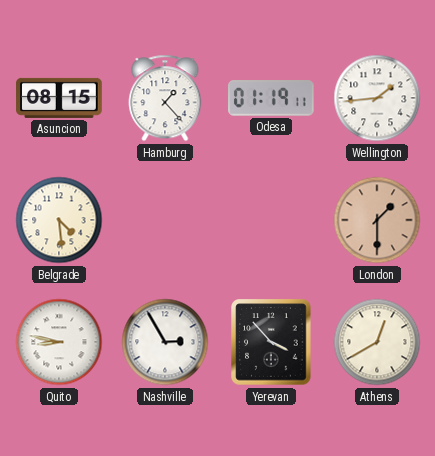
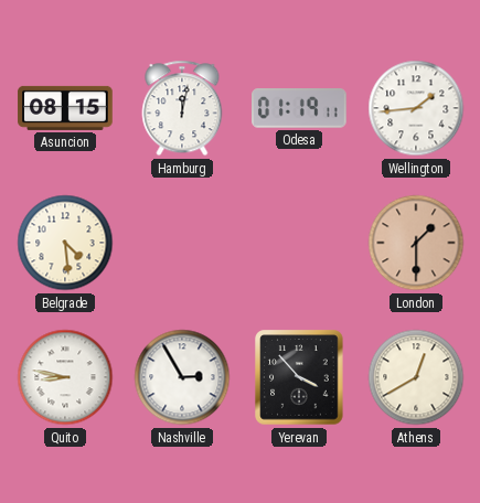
Hamburg: 1:23 -> 12:02
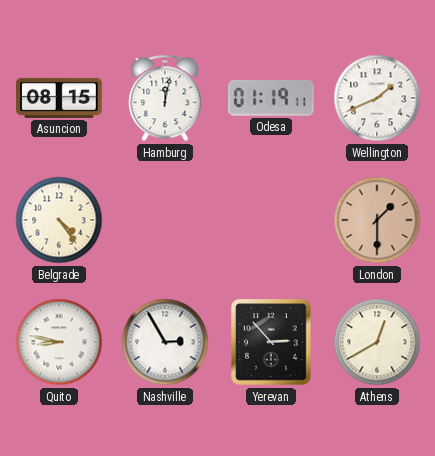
Wellington: 1:44 -> 1:41
Belgrade: 4:29 -> 4:24
Yerevan: 3:53 -> 2:53
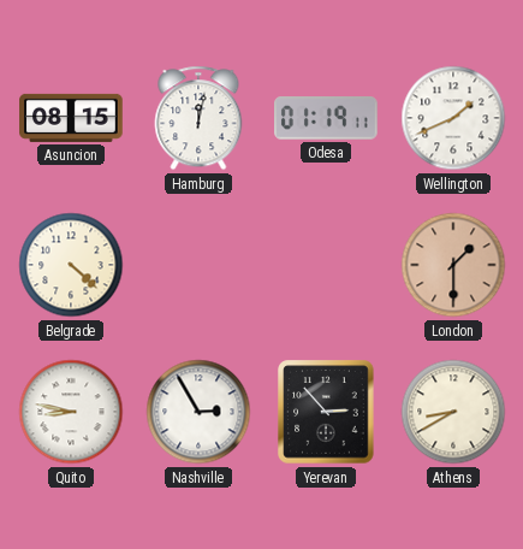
Belgrade: 4:24 -> 4:22
Athens: 12:40 -> 8:40
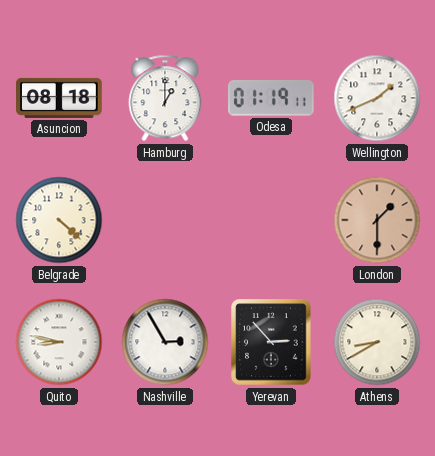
Asuncion: 08:15 -> 08:18
Hamburg: 12:02 -> 1:00
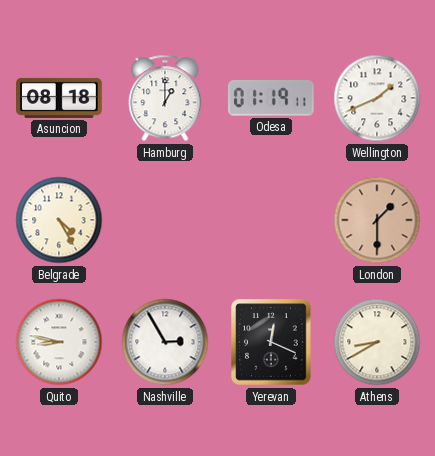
Belgrade: 4:22 -> 4:25
Yerevan: 2:53 -> 12:19
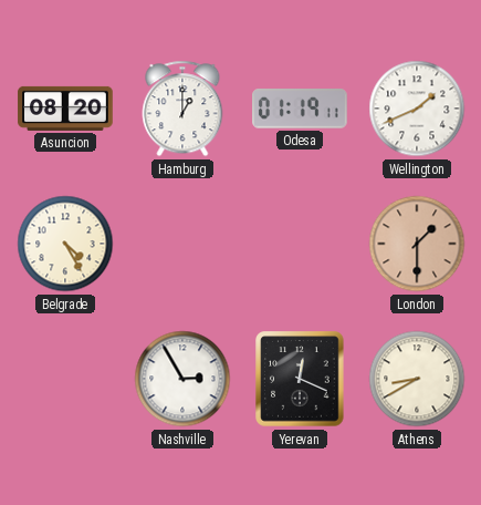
Asuncion: 08:18 -> 08:20
Quito: 8:47 -> none
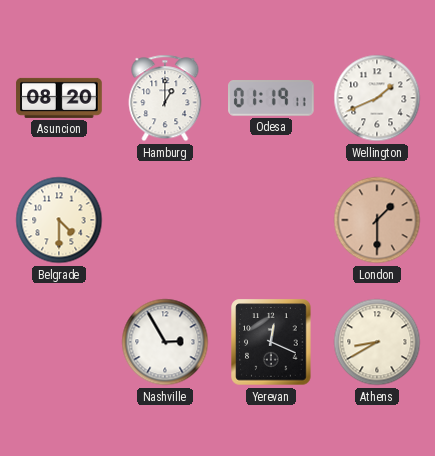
Belgrade: 4:25 -> 4:30
